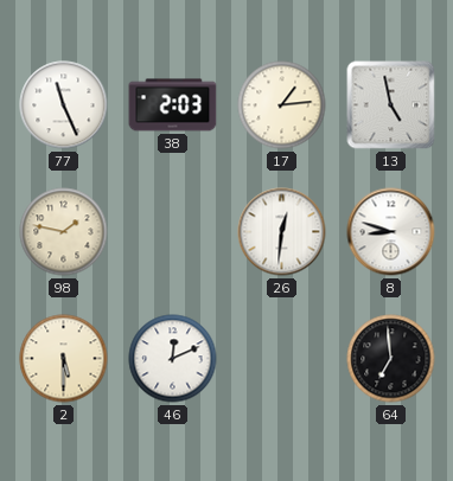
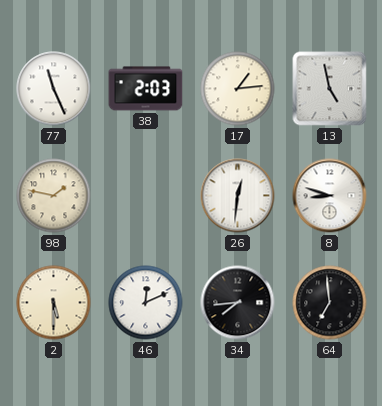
34: none -> 7:44
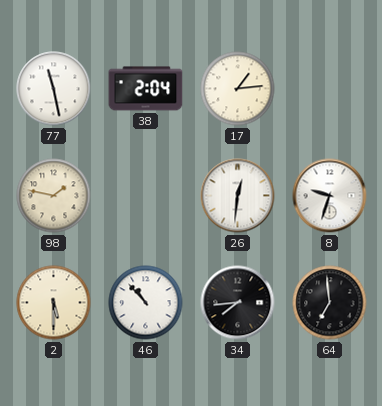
77: 11:26 -> 11:28
38: 2:03 -> 2:04
13: 4:58 -> none
8: 8:48 -> 9:33
46: 12:11 -> 10:53
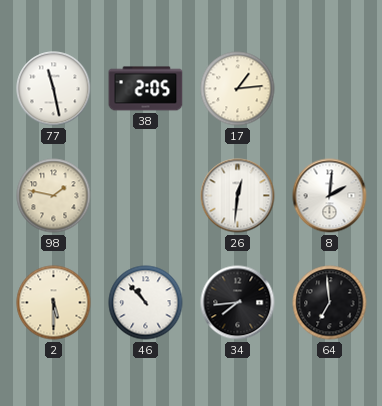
38: 2:04 -> 2:05
8: 9:33 -> 2:01
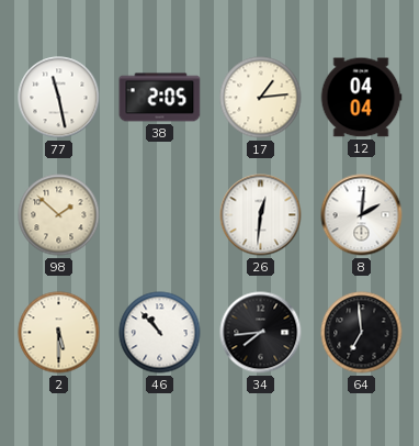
12: none -> 04:04
98: 1:47 -> 1:52
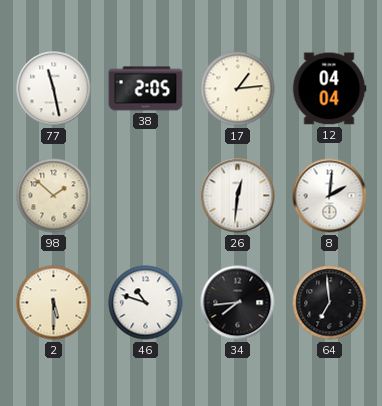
46: 10:53 -> 10:48
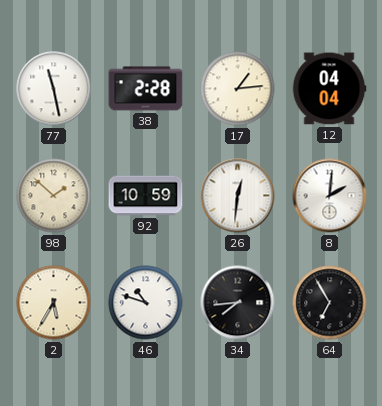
38: 2:05 -> 2:28
92: none -> 10:59
2: 5:30 -> 5:35
64: 6:59 -> 6:55
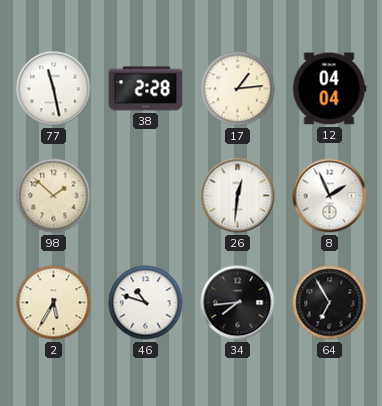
92: 10:59 -> none
8: 2:01 -> 1:56
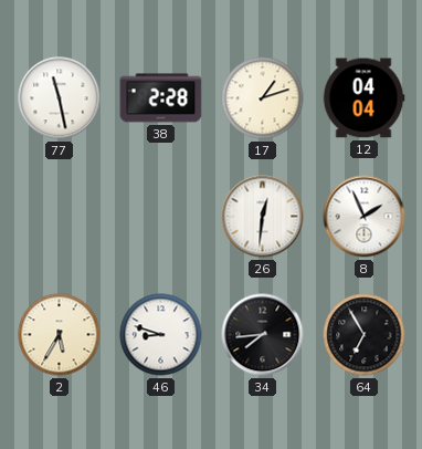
17: 1:14 -> 1:12
98: 1:52 -> none
46: 10:48 -> 8:48
